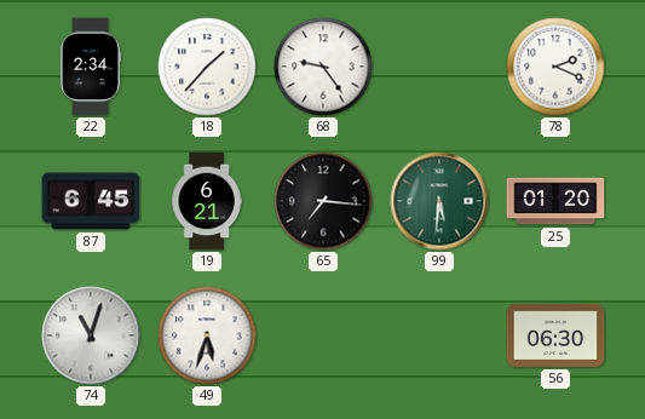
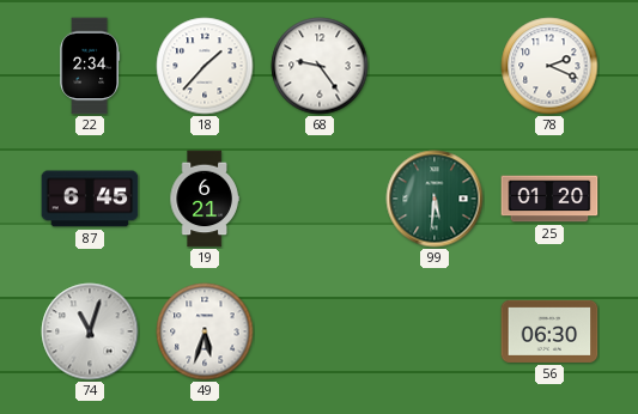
65: 7:16 -> none
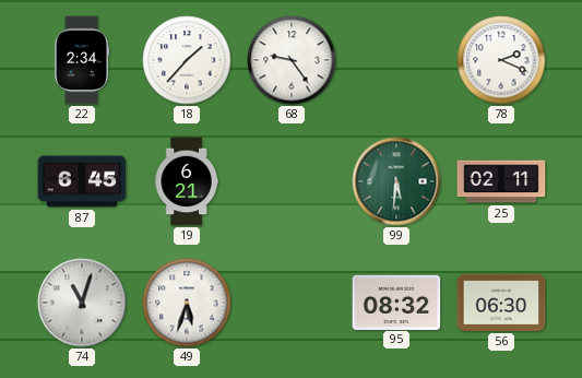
25: 01:20 -> 02:11
95: none -> 08:32
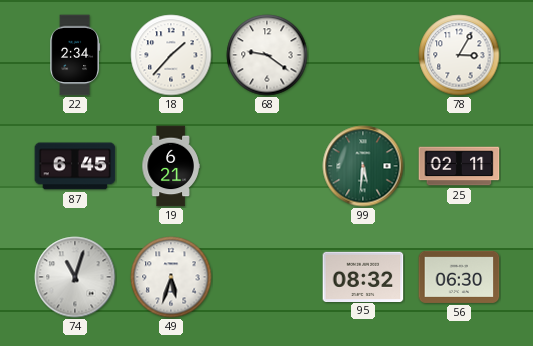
68: 9:24 -> 9:21
78: 2:19 -> 3:05
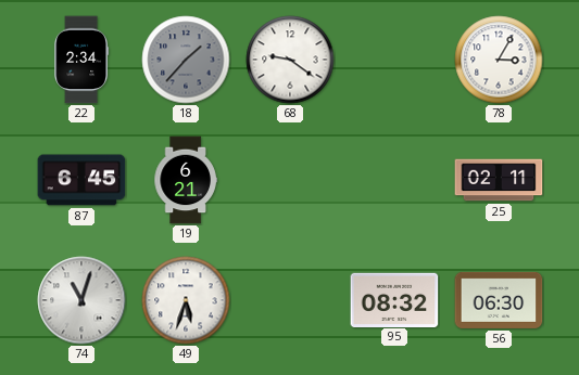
18 dial: white -> grey
99: 5:31 -> none
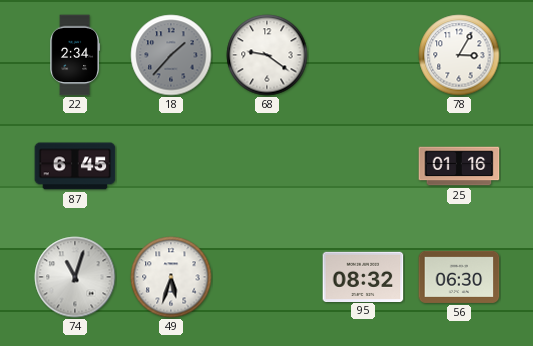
19: 6:21 -> none
25: 02:11 -> 01:16
